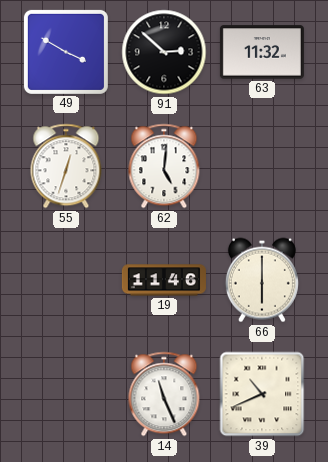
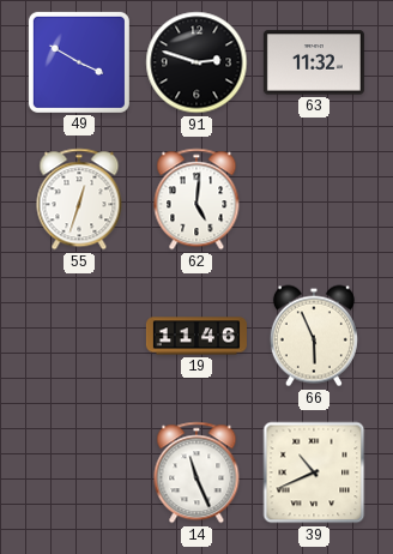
91: 2:52 -> 2:48
66: 6:00 -> 5:56
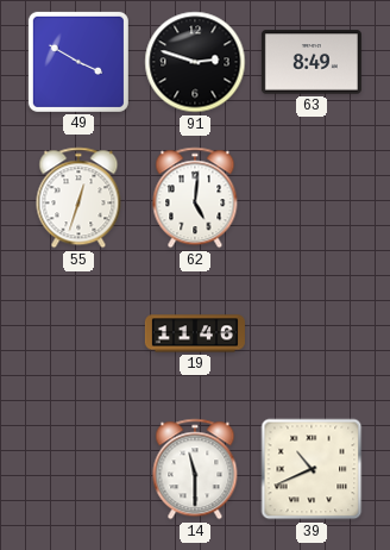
63: 11:32 -> 8:49
66: 5:56 -> none
14: 11:26 -> 11:30
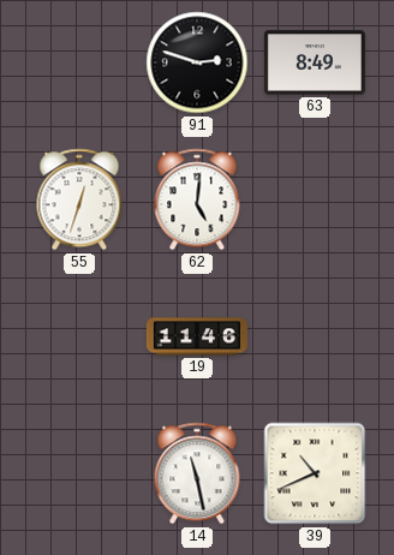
49: 3:50 -> none
14: 11:30 -> 11:28
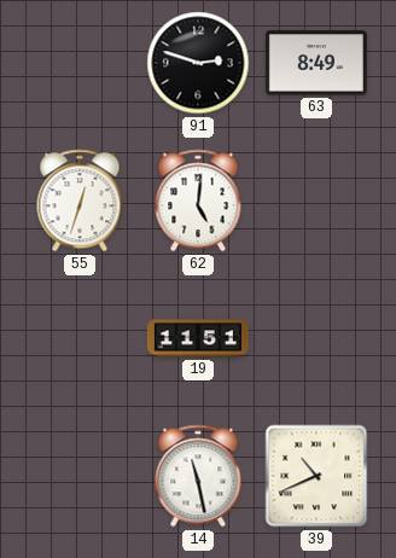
19: 11:46 -> 11:51
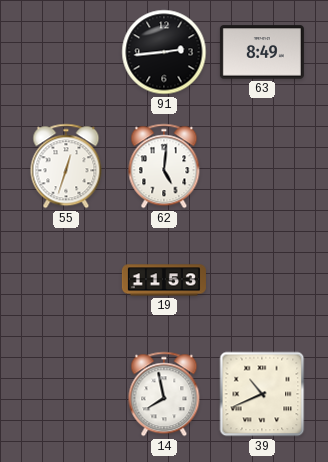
91: 2:48 -> 2:44
19: 11:51 -> 11:53
14: 11:28 -> 7:58
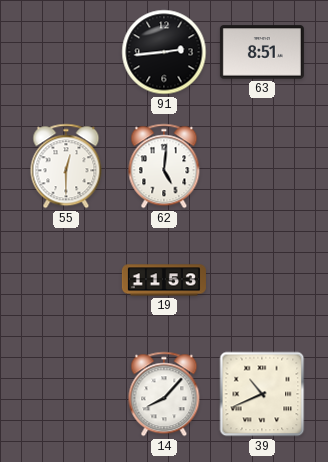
63: 8:49 -> 8:51
55: 12:33 -> 12:30
14: 7:58 -> 8:07
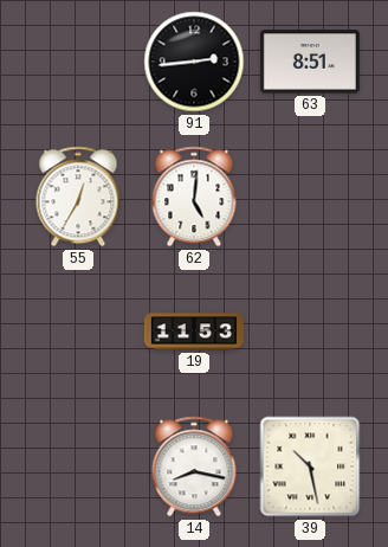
55: 12:30 -> 12:35
14: 8:07 -> 8:17
39: 10:41 -> 10:28
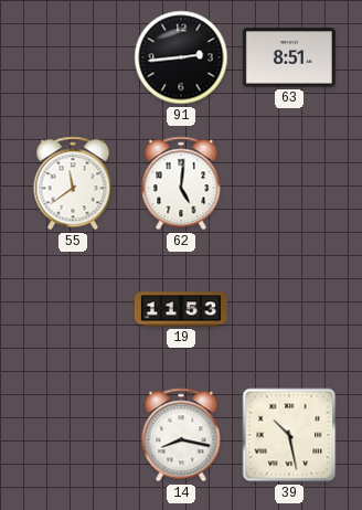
55: 12:35 -> 11:39
